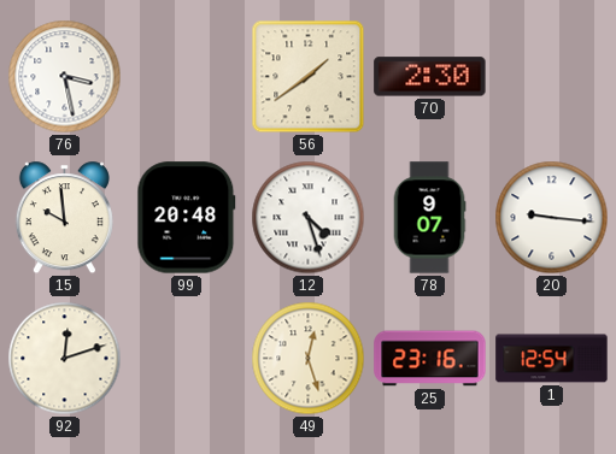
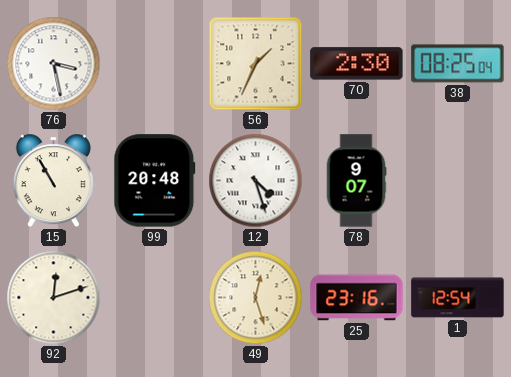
56: 1:39 -> 1:34
38: none -> 08:25
15: 9:59 -> 10:55
20: 9:16 -> none
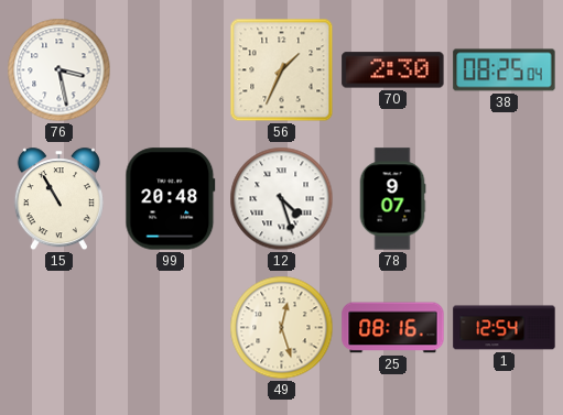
92: 12:12 -> none
25: 23:16 -> 08:16
